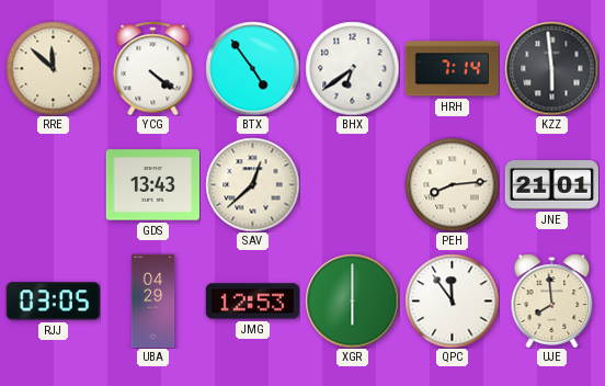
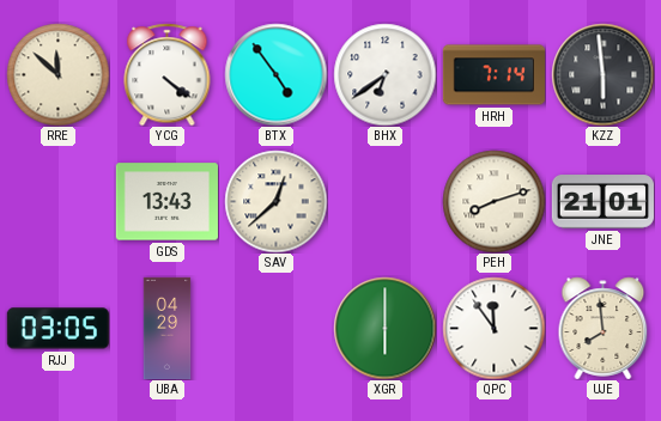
PEH: 8:14 -> 8:12
JMG: 12:53 -> none
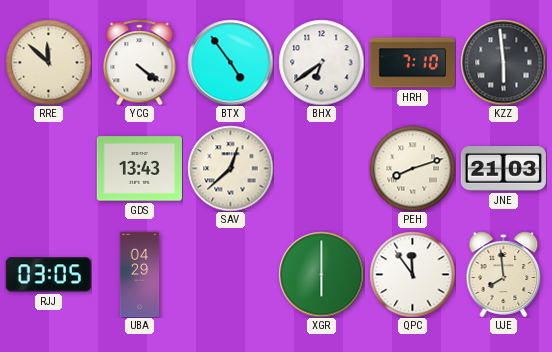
HRH: 7:14 -> 7:10
JNE: 21:01 -> 21:03
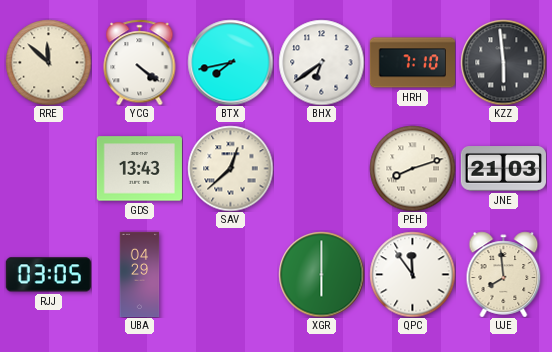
BTX: 4:54 -> 7:43
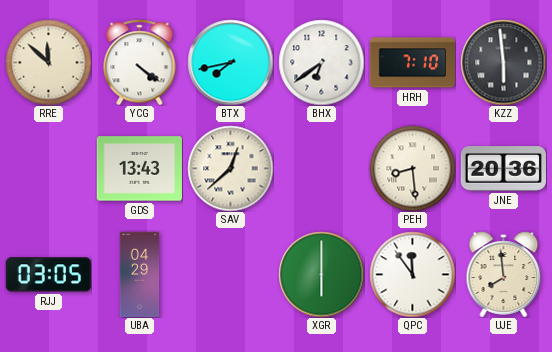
PEH: 8:12 -> 8:29
JNE: 21:03 -> 20:36
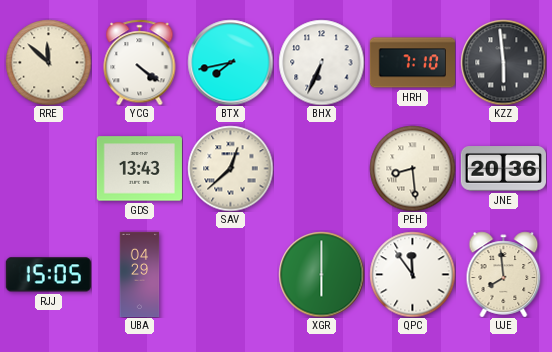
BHX: 6:39 -> 6:34
RJJ: 03:05 -> 15:05
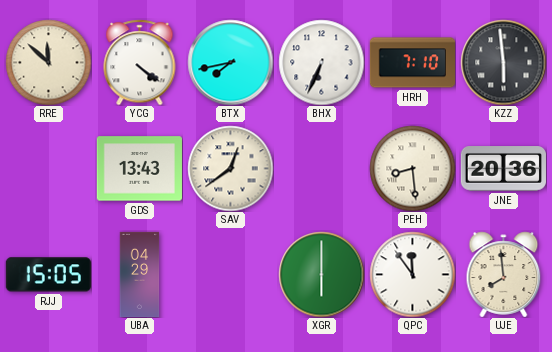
SAV: 12:38 -> 12:39
